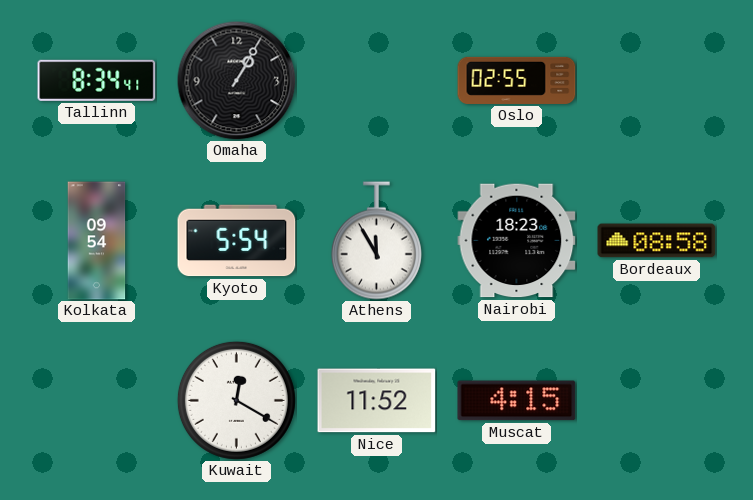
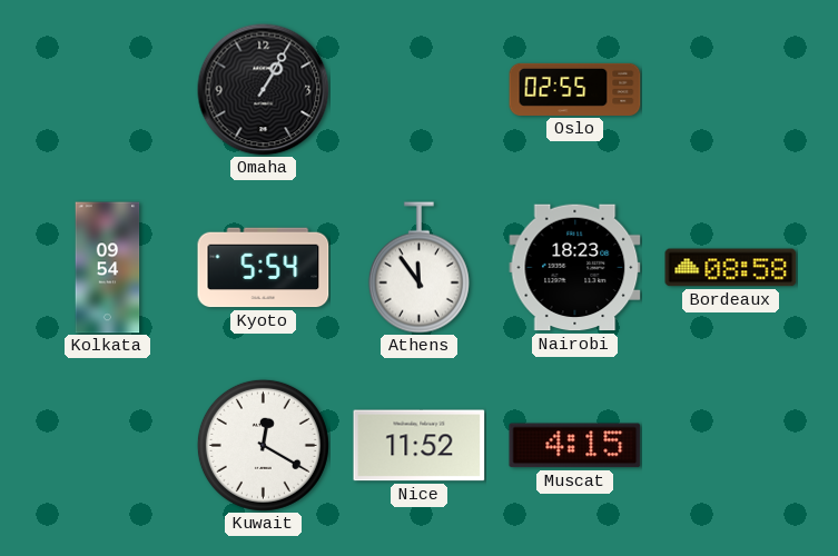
Tallinn: 8:34 -> none
Athens: 11:55 -> 11:54
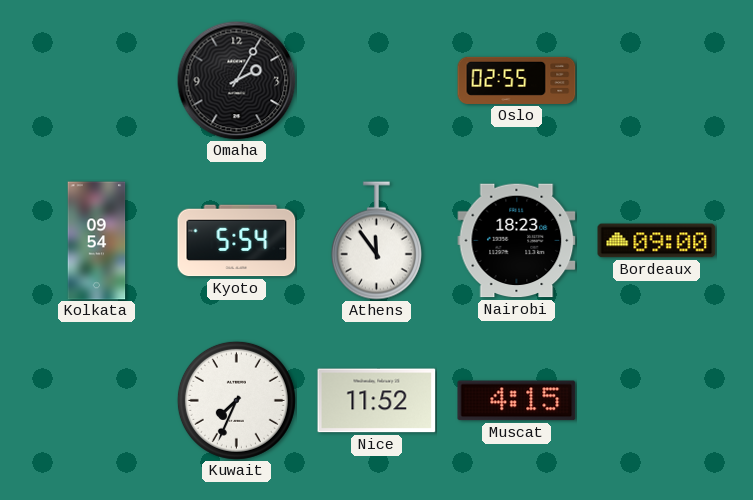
Omaha: 1:05 -> 2:05
Bordeaux: 08:58 -> 09:00
Kuwait: 12:20 -> 7:34
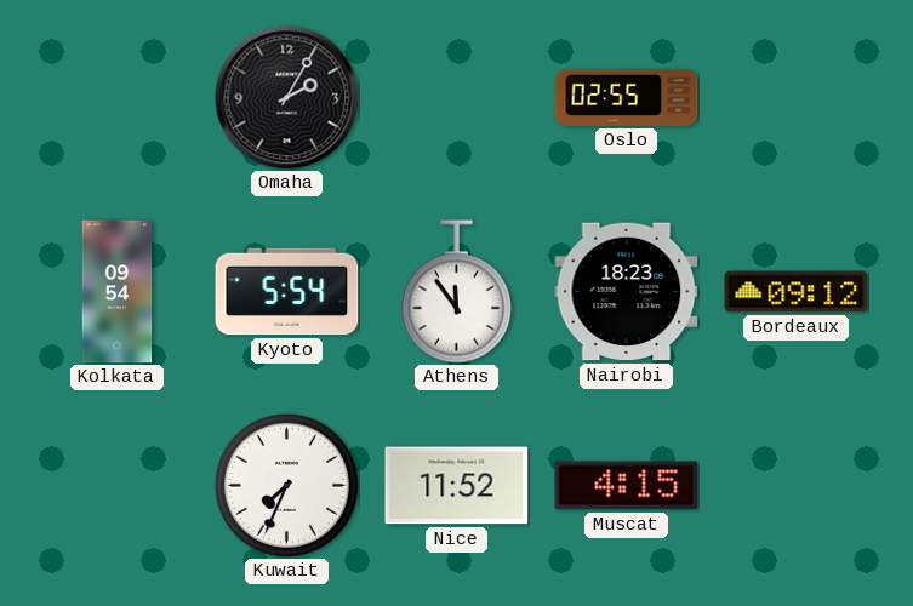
Bordeaux: 09:00 -> 09:12
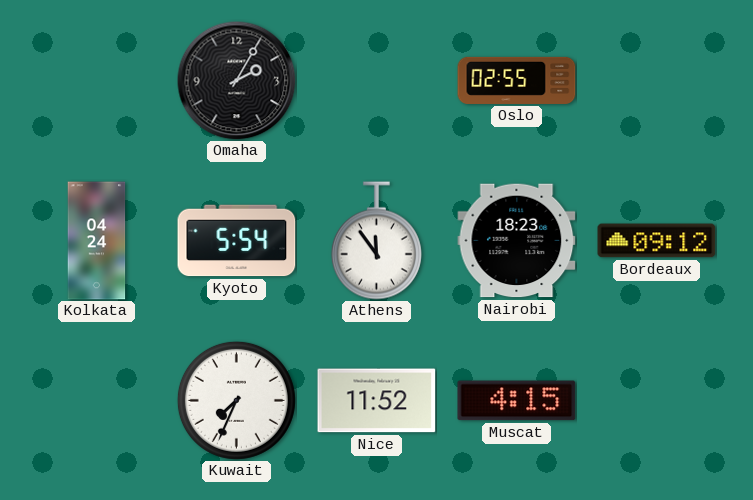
Kolkata: 09:54 -> 04:24
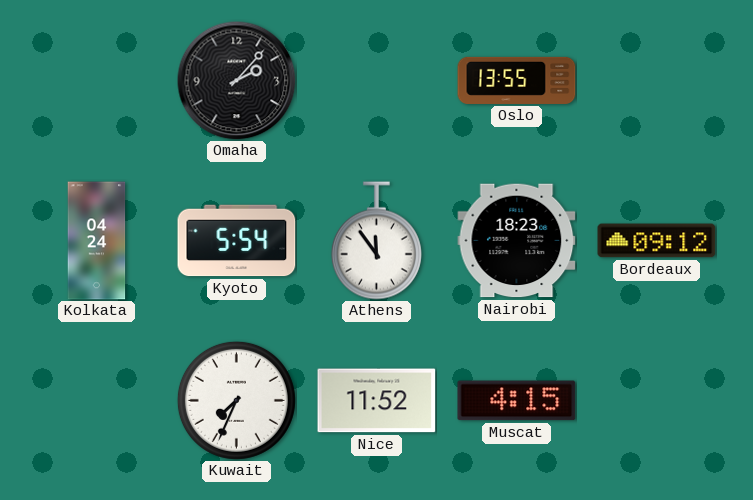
Omaha: 2:05 -> 2:07
Oslo: 02:55 -> 13:55
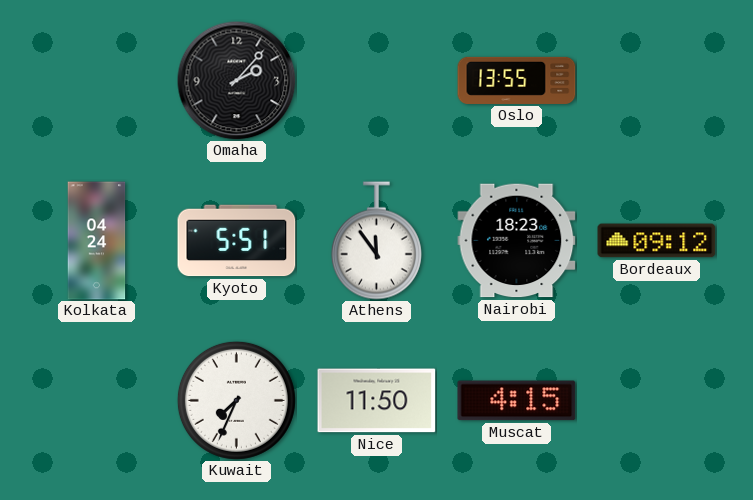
Kyoto: 5:54 -> 5:51
Nice: 11:52 -> 11:50
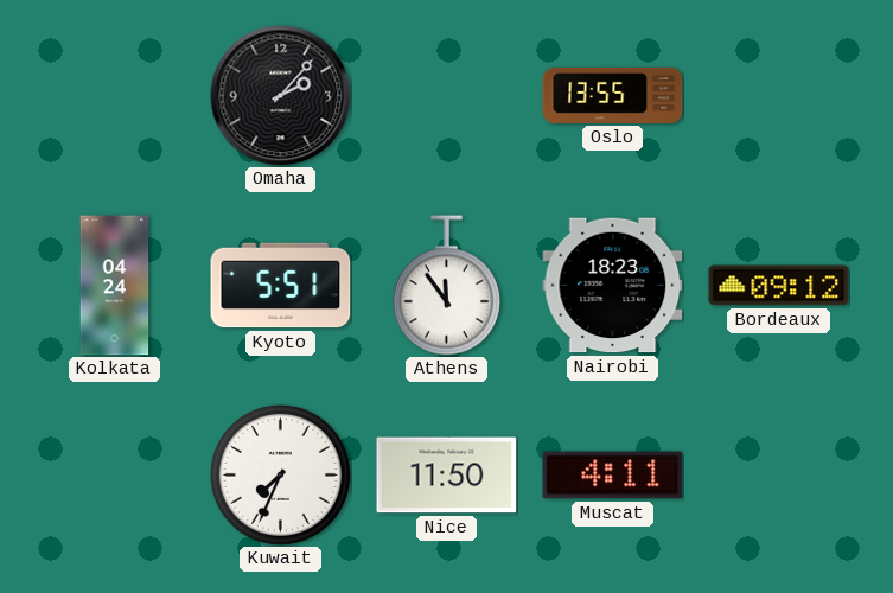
Muscat: 4:15 -> 4:11
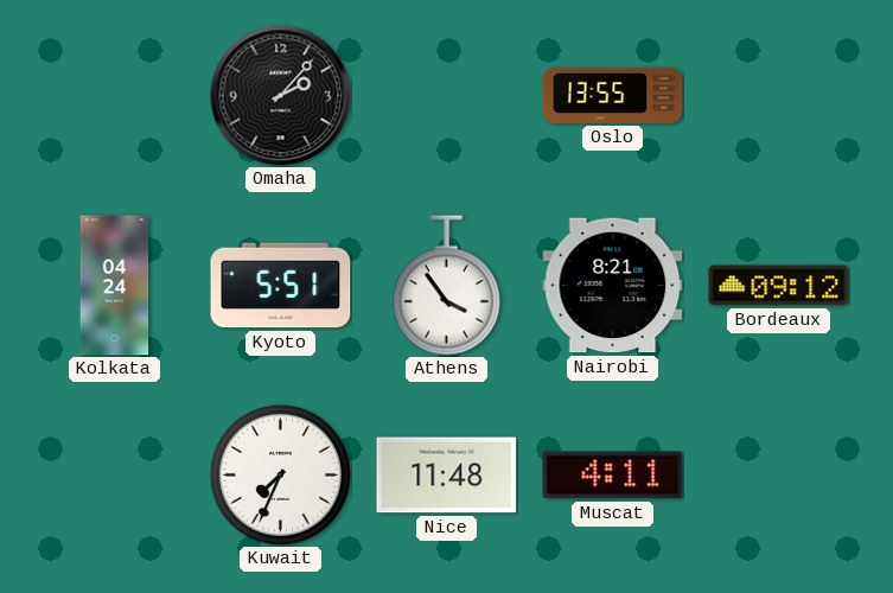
Athens: 11:54 -> 3:54
Nairobi: 18:23 -> 8:21
Nice: 11:50 -> 11:48
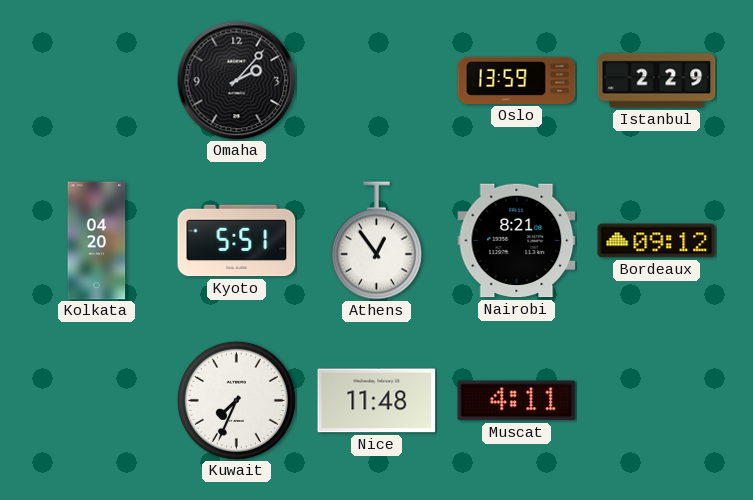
Oslo: 13:55 -> 13:59
Istanbul: none -> 2:29
Kolkata: 04:24 -> 04:20
Athens: 3:54 -> 12:54
